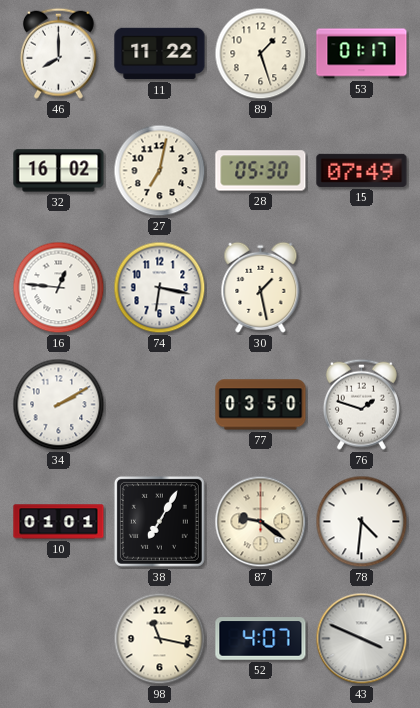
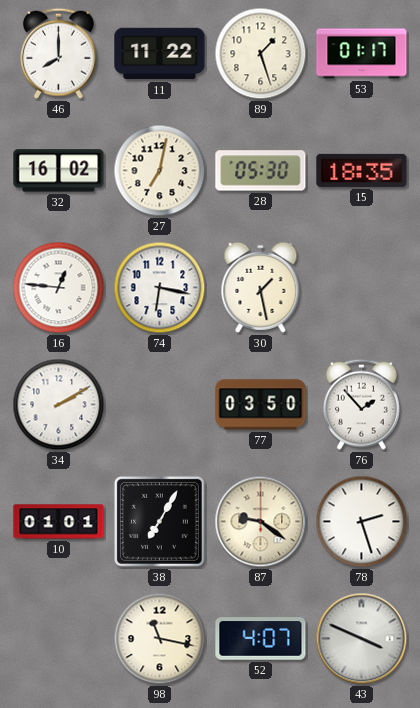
15: 07:49 -> 18:35
76: 1:48 -> 1:53
78: 4:31 -> 2:27
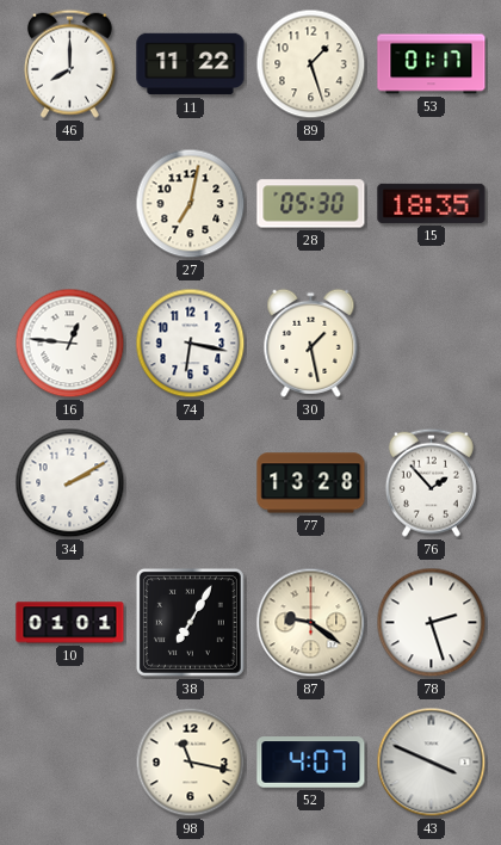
32: 16:02 -> none
77: 03:50 -> 13:28
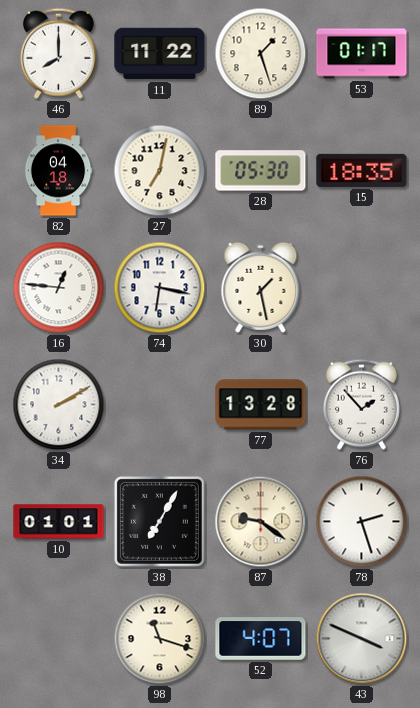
82: none -> 04:18
98: 11:17 -> 11:18
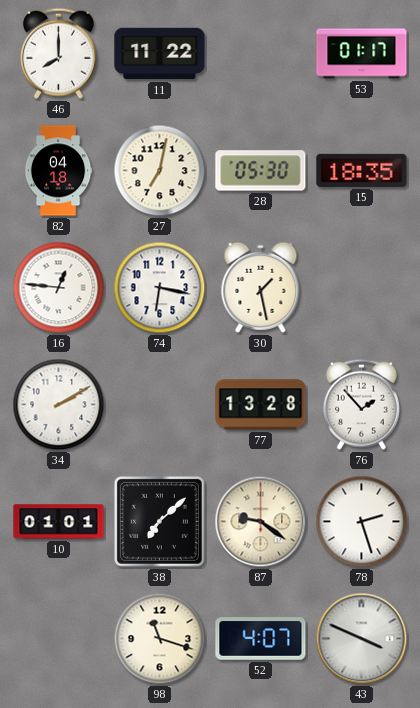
89: 1:27 -> none
38: 7:05 -> 7:08
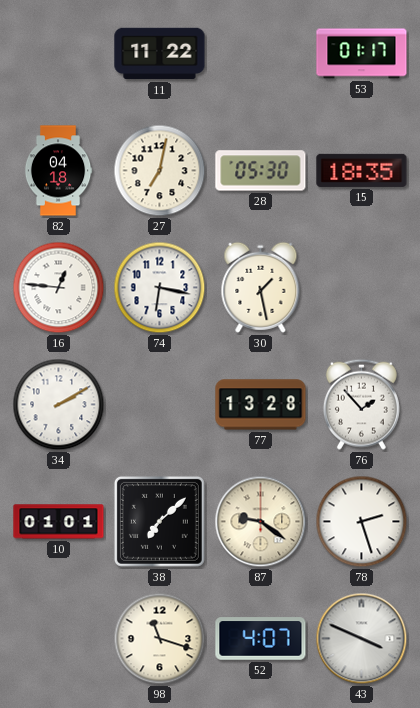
46: 8:00 -> none
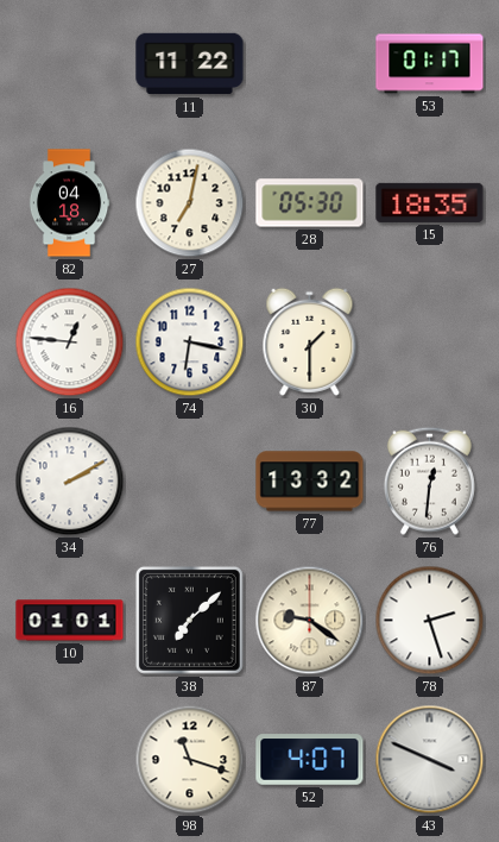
30: 1:28 -> 1:30
77: 13:28 -> 13:32
76: 1:53 -> 12:31
